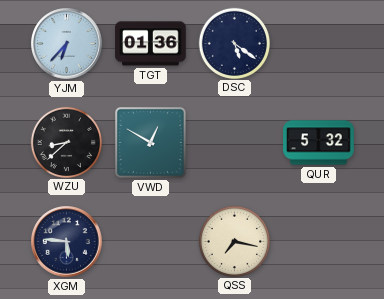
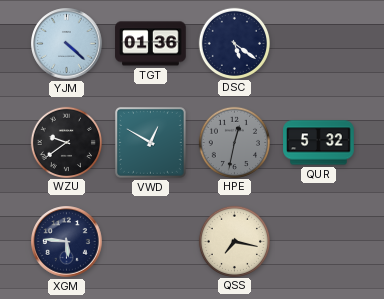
YJM: 6:37 -> 4:22
WZU: 8:38 -> 9:39
HPE: none -> 12:32
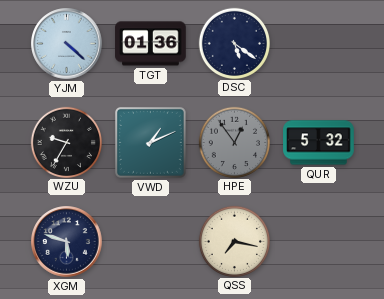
WZU: 9:39 -> 9:35
VWD: 12:50 -> 1:11
HPE: 12:32 -> 12:54
XGM: 5:46 -> 5:48
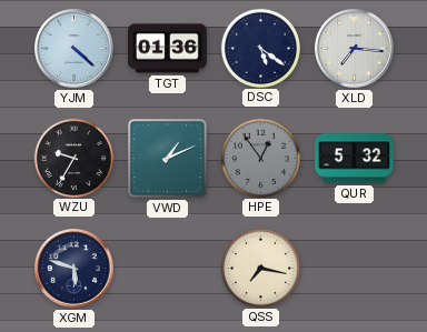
XLD: none -> 7:16
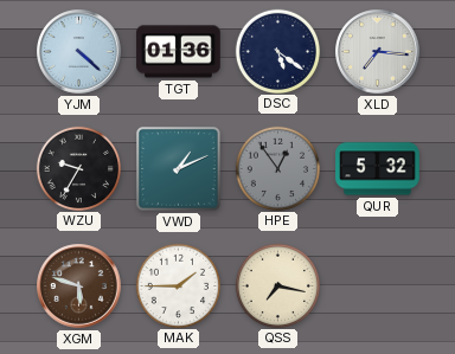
XGM dial: navy -> brown
MAK: none -> 1:45
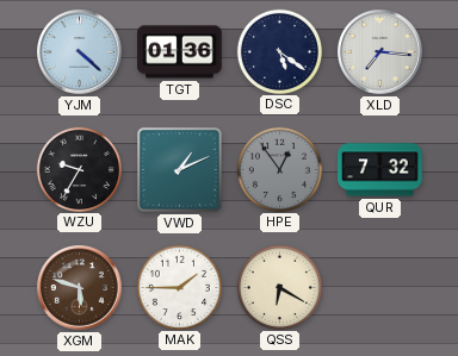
QUR: 5:32 -> 7:32
QSS: 7:17 -> 6:20
